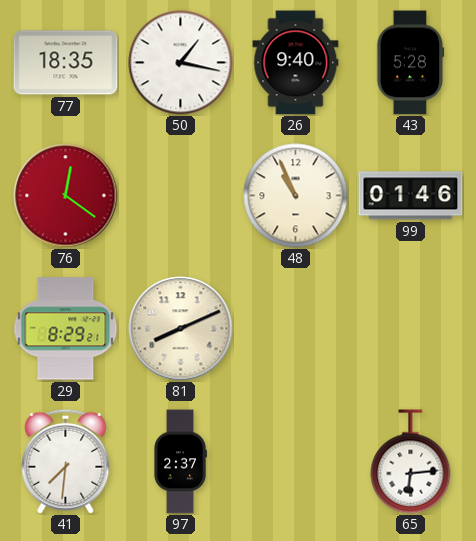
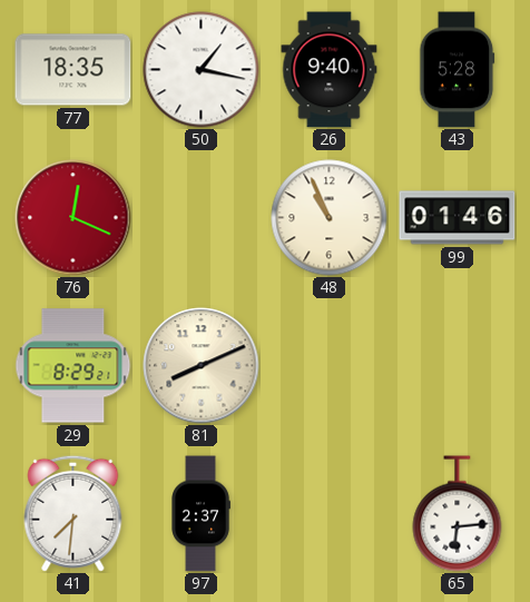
76: 12:21 -> 12:19
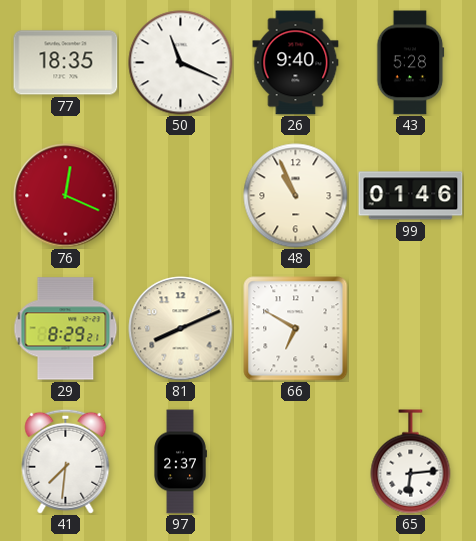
50: 1:17 -> 11:19
66: none -> 6:50
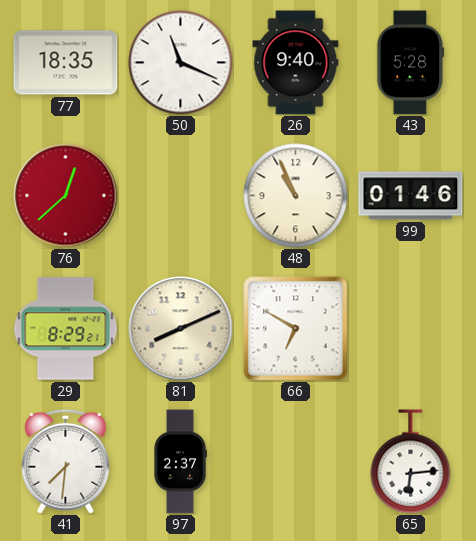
76: 12:19 -> 12:38
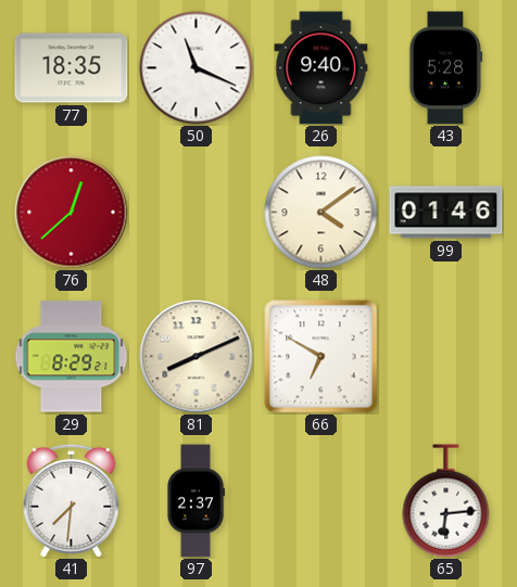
48: 10:56 -> 4:09
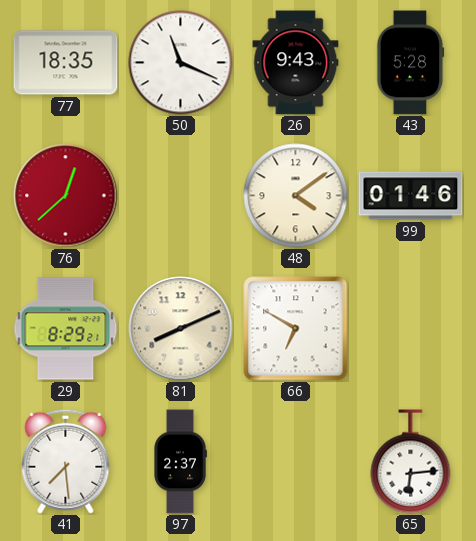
26: 9:40 -> 9:43
41: 7:31 -> 7:29
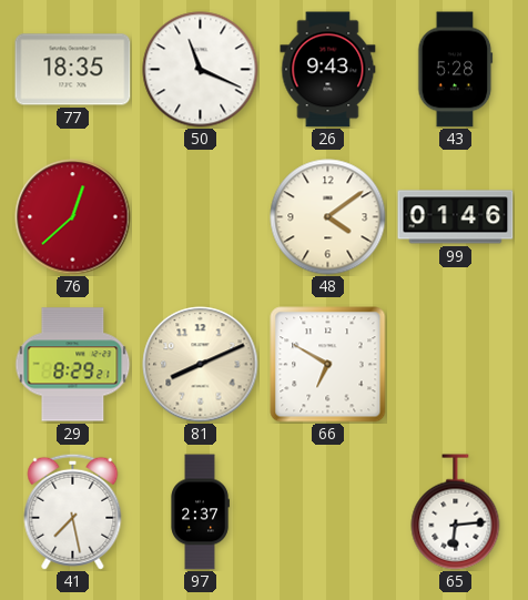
41: 7:29 -> 7:28
